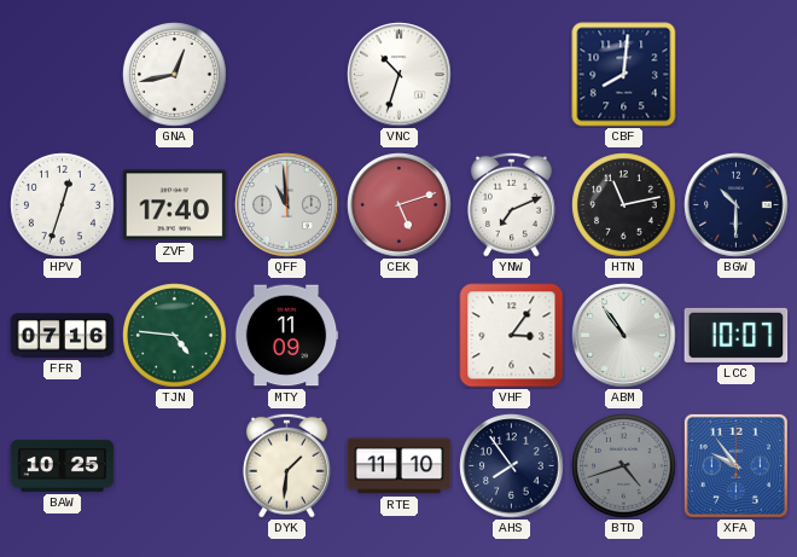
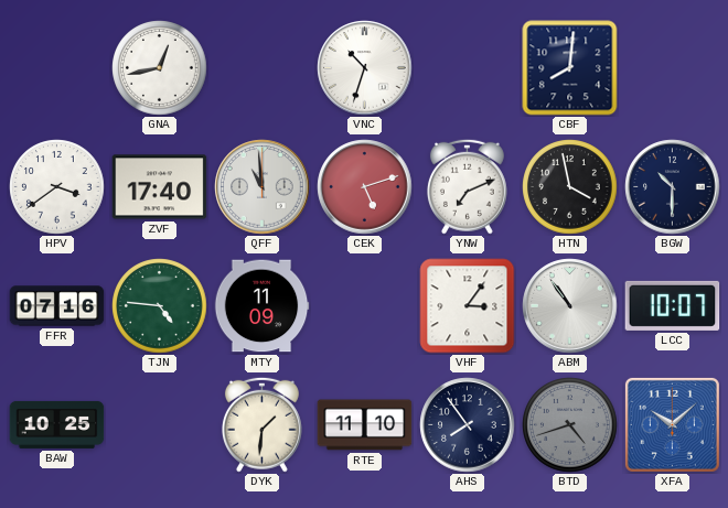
HPV: 12:33 -> 3:39
HTN: 11:13 -> 3:58
XFA: 9:54 -> 10:08
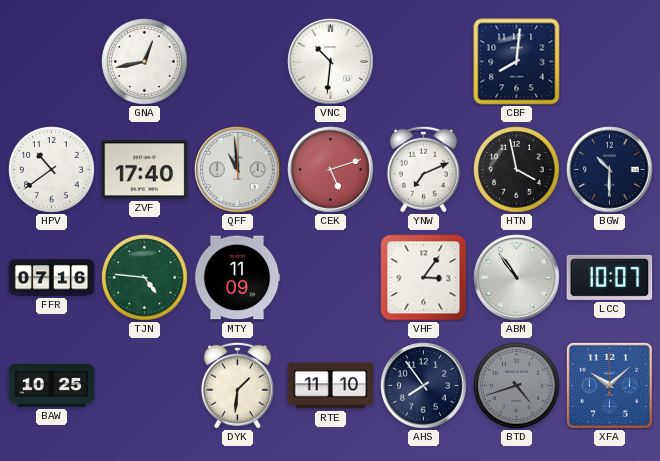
VNC: 10:33 -> 10:31
HPV: 3:39 -> 10:39
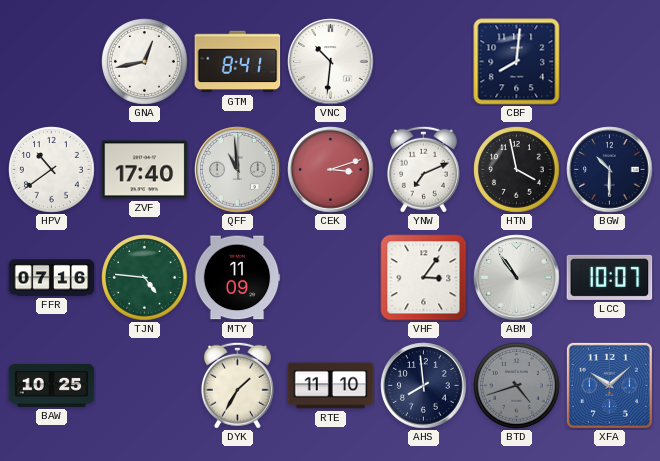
GTM: none -> 8:41
CEK: 5:12 -> 3:12
DYK: 1:31 -> 1:35
AHS: 7:54 -> 7:59
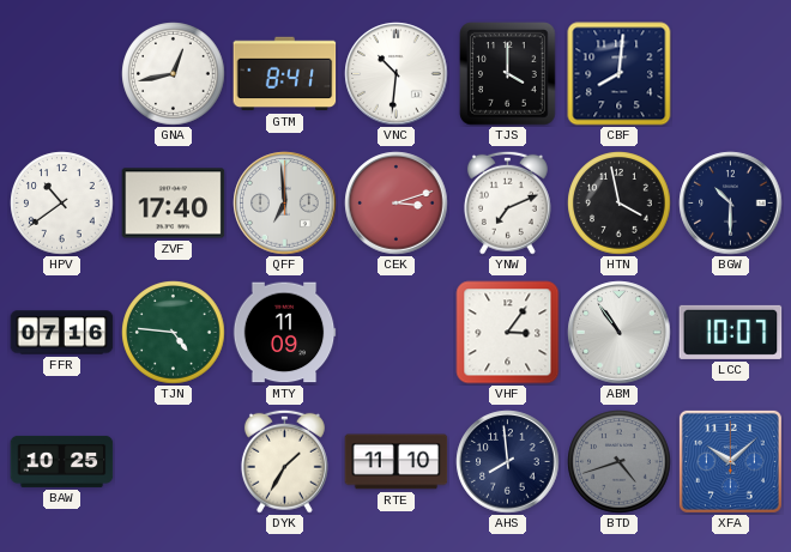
TJS: none -> 4:00
QFF: 10:59 -> 6:59
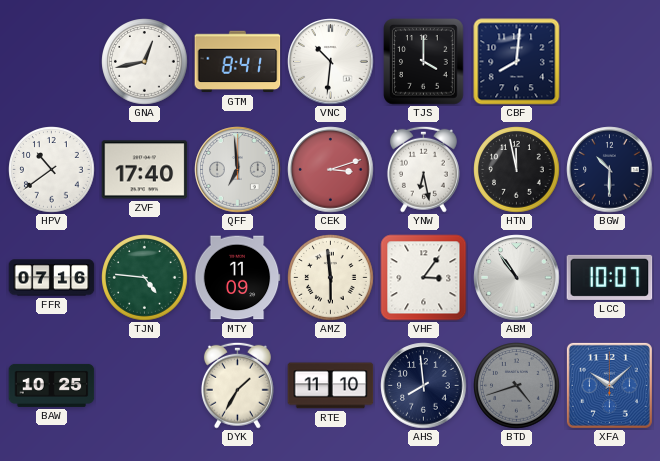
YNW: 7:11 -> 6:28
HTN: 3:58 -> 11:58
AMZ: none -> 5:59
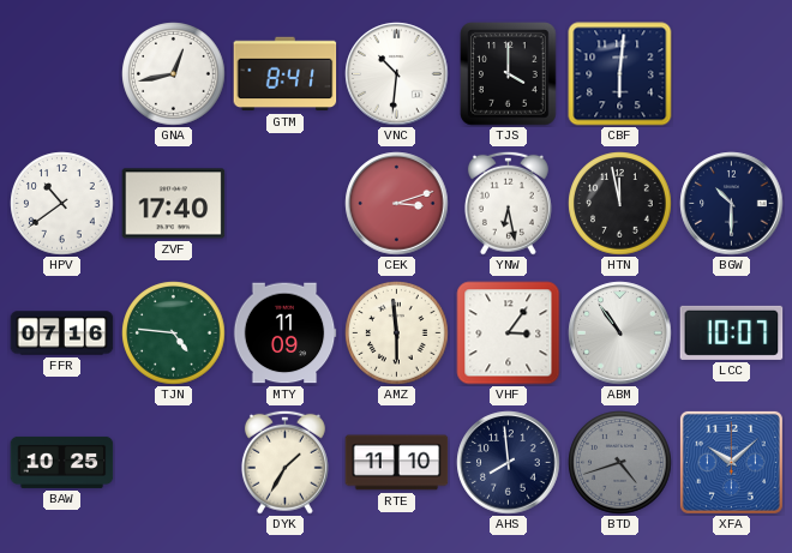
CBF: 8:01 -> 6:01
QFF: 6:59 -> none
